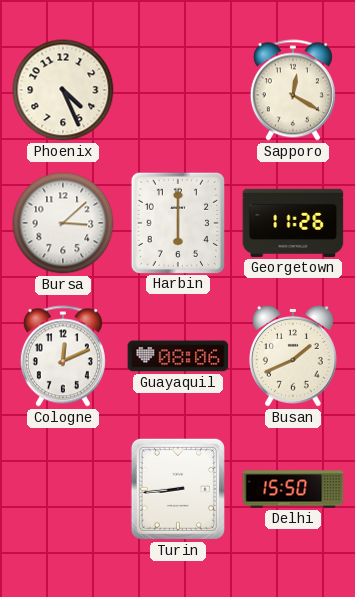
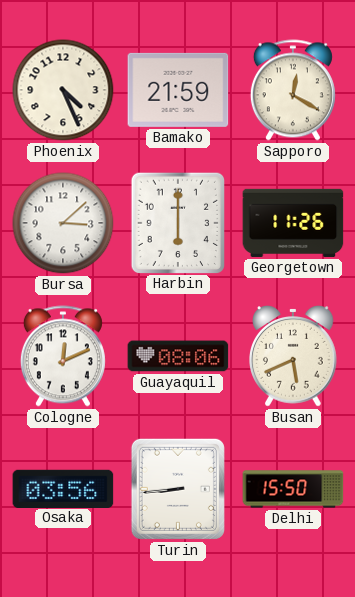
Bamako: none -> 21:59
Busan: 1:41 -> 5:41
Osaka: none -> 03:56
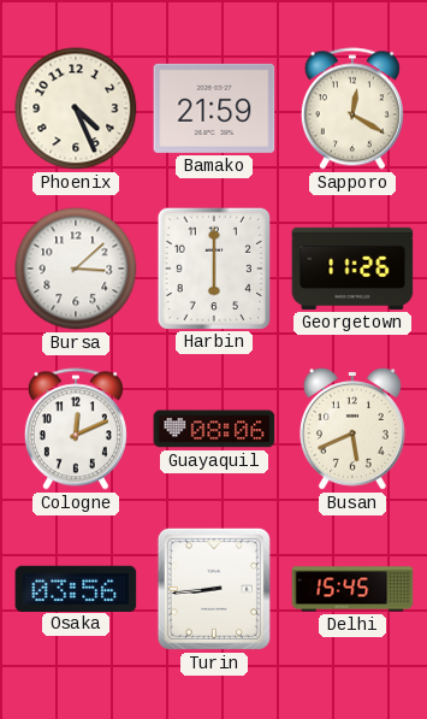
Delhi: 15:50 -> 15:45
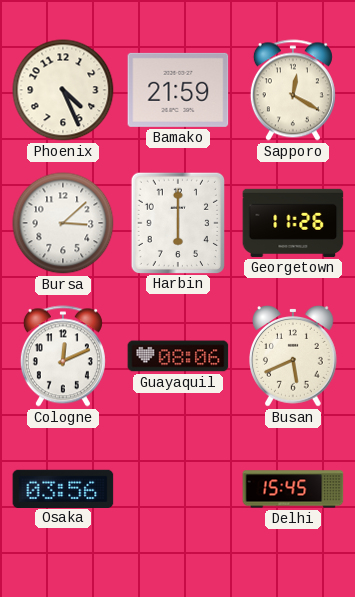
Turin: 8:44 -> none
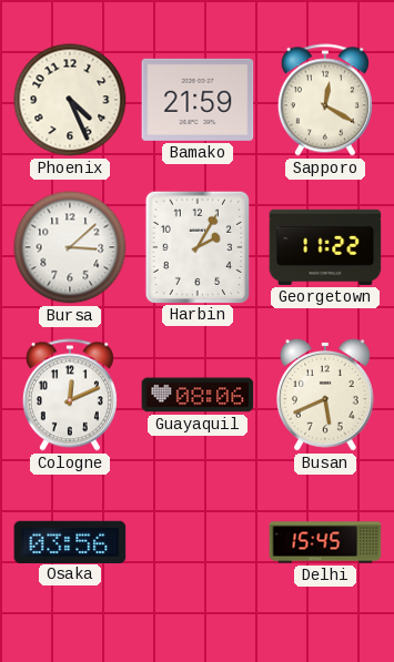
Harbin: 6:00 -> 2:05
Georgetown: 11:26 -> 11:22
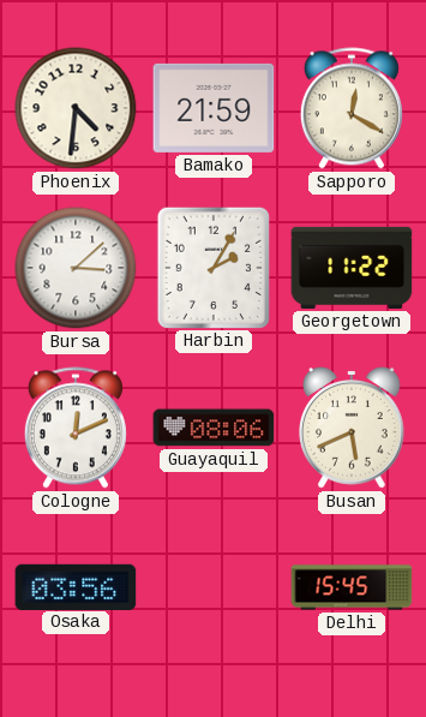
Phoenix: 4:26 -> 4:31
